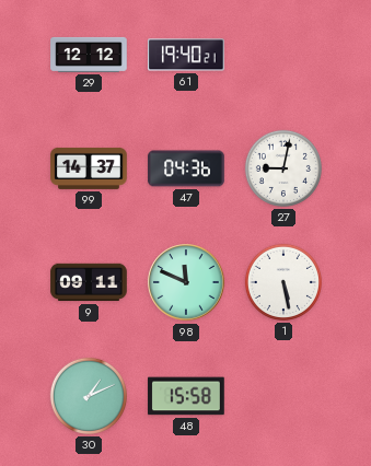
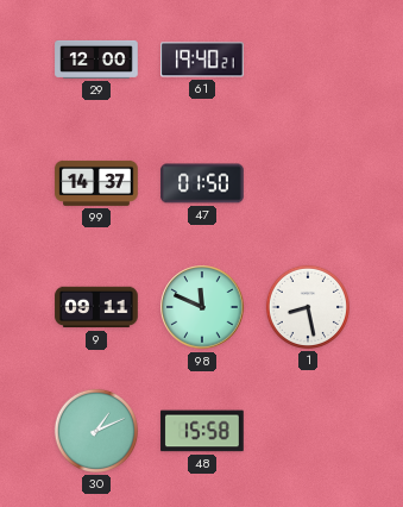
29: 12:12 -> 12:00
47: 04:36 -> 01:50
27: 9:02 -> none
1: 5:28 -> 8:28
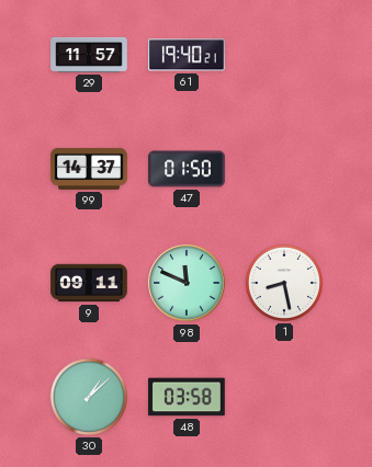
29: 12:00 -> 11:57
30: 1:11 -> 1:08
48: 15:58 -> 03:58
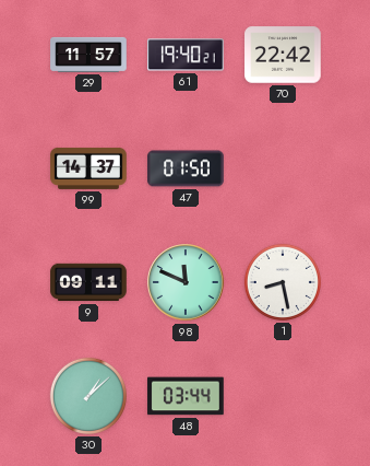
70: none -> 22:42
48: 03:58 -> 03:44
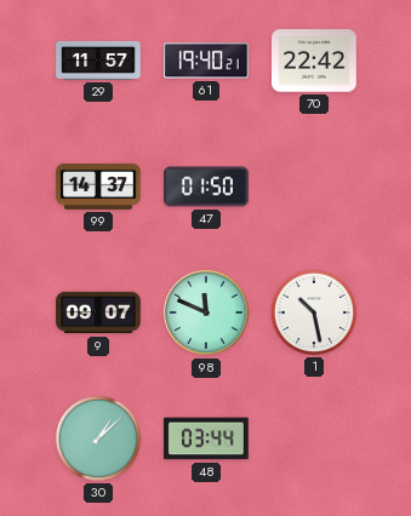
9: 09:11 -> 09:07
1: 8:28 -> 10:28
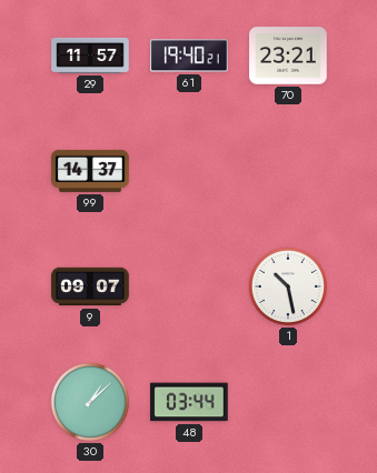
70: 22:42 -> 23:21
47: 01:50 -> none
98: 11:49 -> none
